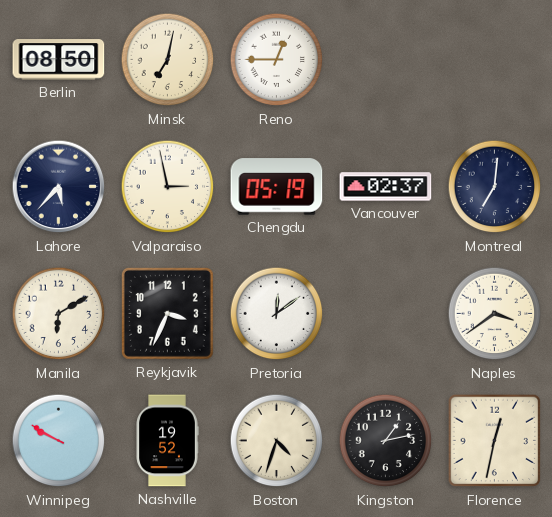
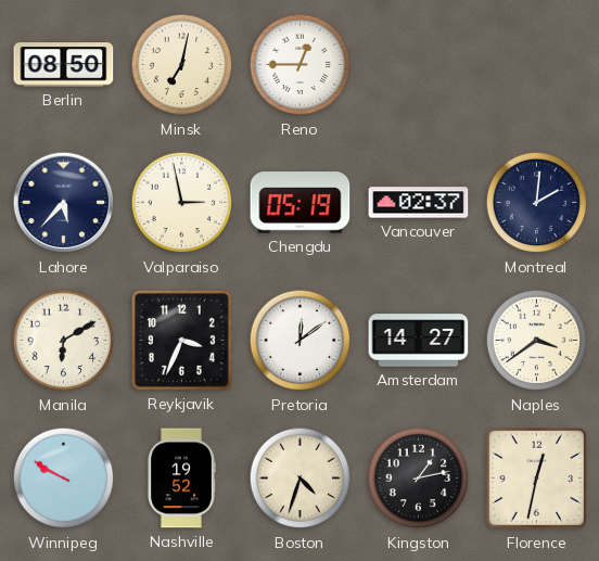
Montreal: 7:01 -> 2:01
Amsterdam: none -> 14:27
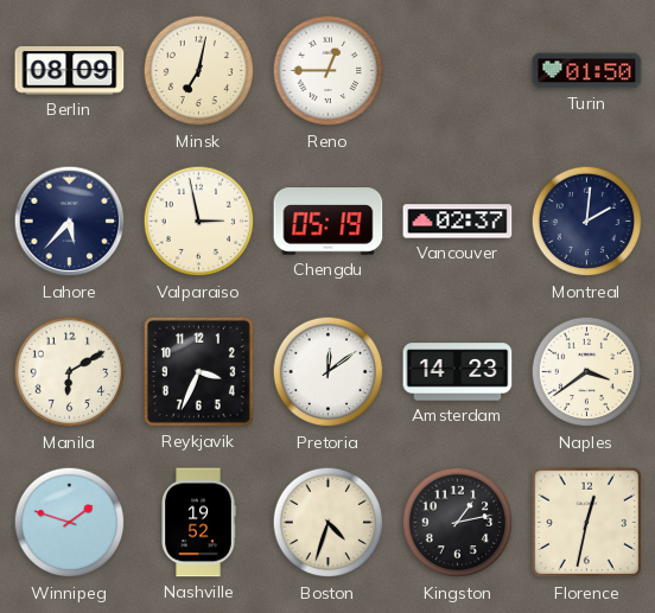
Berlin: 08:50 -> 08:09
Turin: none -> 01:50
Amsterdam: 14:27 -> 14:23
Winnipeg: 9:50 -> 1:48
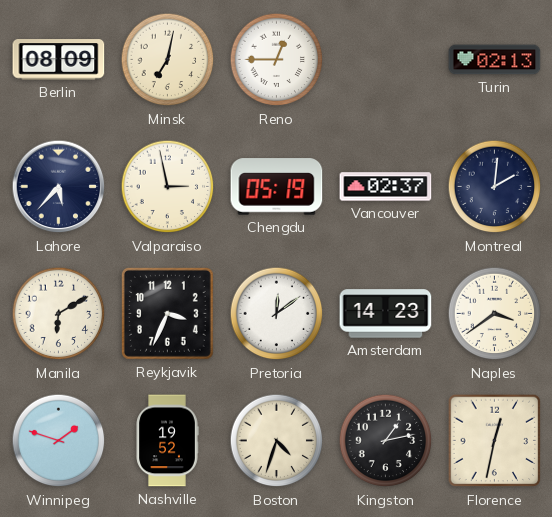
Turin: 01:50 -> 02:13
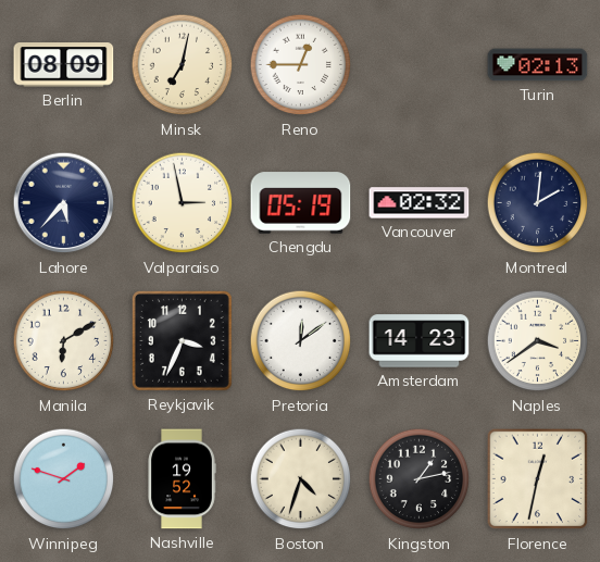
Vancouver: 02:37 -> 02:32
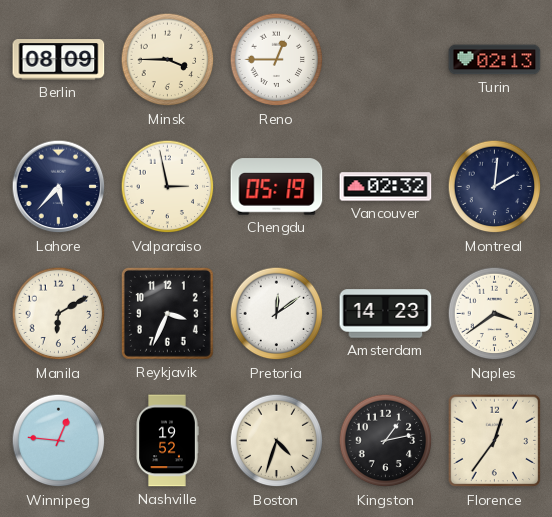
Minsk: 7:02 -> 3:45
Winnipeg: 1:48 -> 12:46
Florence: 12:32 -> 12:36
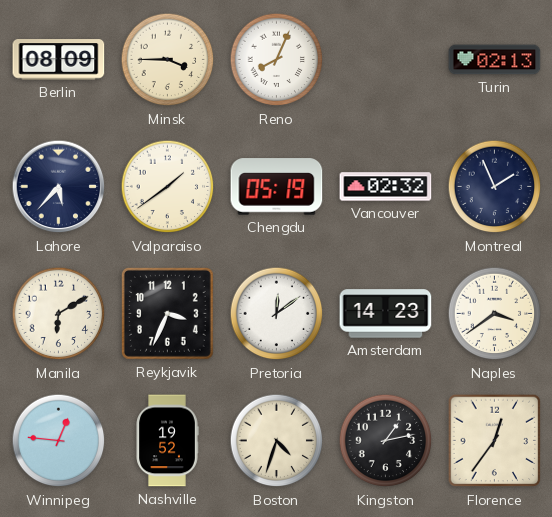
Reno: 12:45 -> 8:04
Valparaiso: 2:58 -> 1:39
Montreal: 2:01 -> 1:56
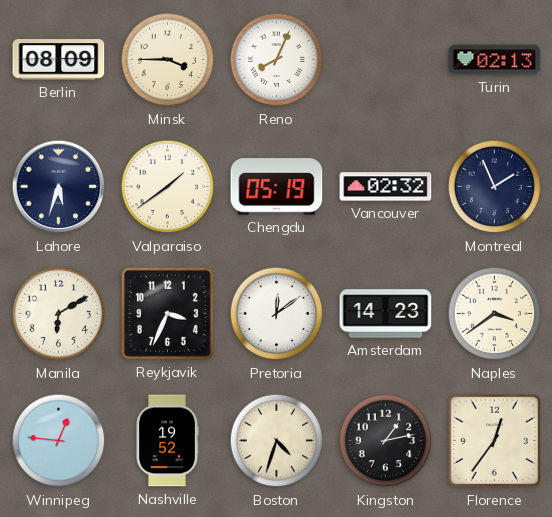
Lahore: 5:37 -> 5:33
